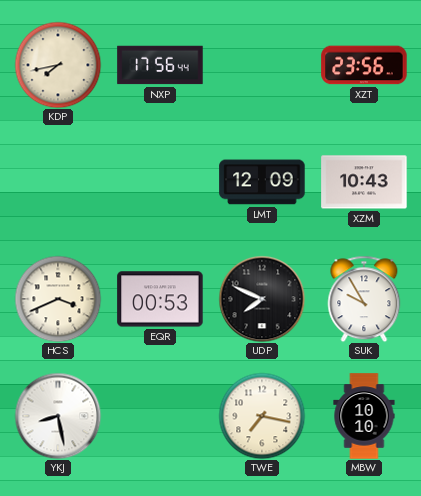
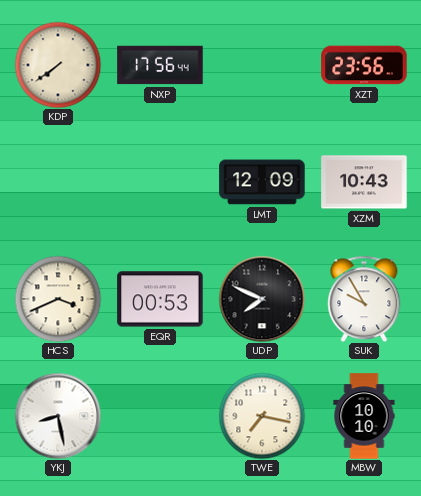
KDP: 7:43 -> 7:39
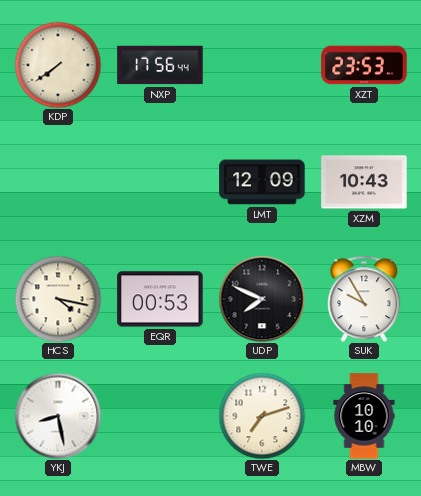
XZT: 23:56 -> 23:53
HCS: 3:41 -> 4:17
TWE: 7:17 -> 7:12
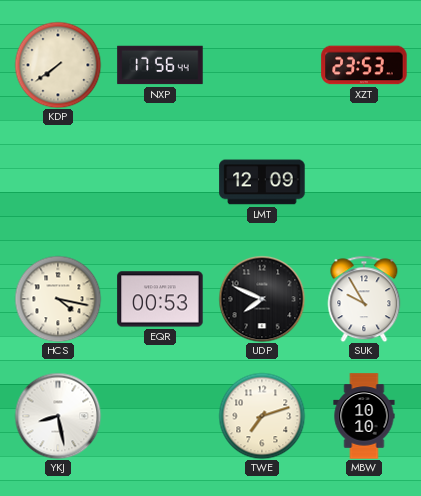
XZM: 10:43 -> none
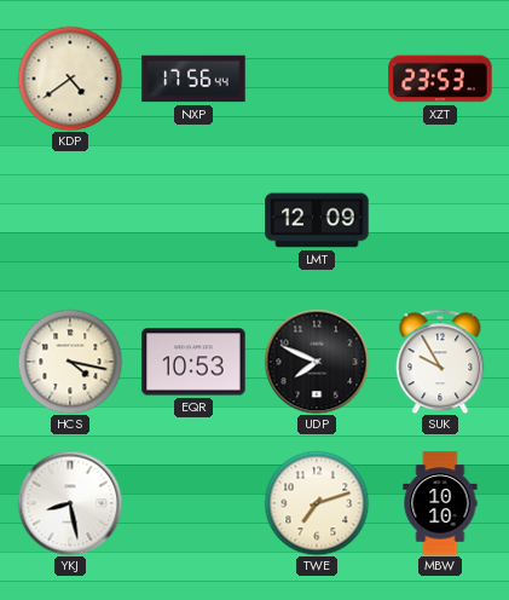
KDP: 7:39 -> 4:39
EQR: 00:53 -> 10:53
